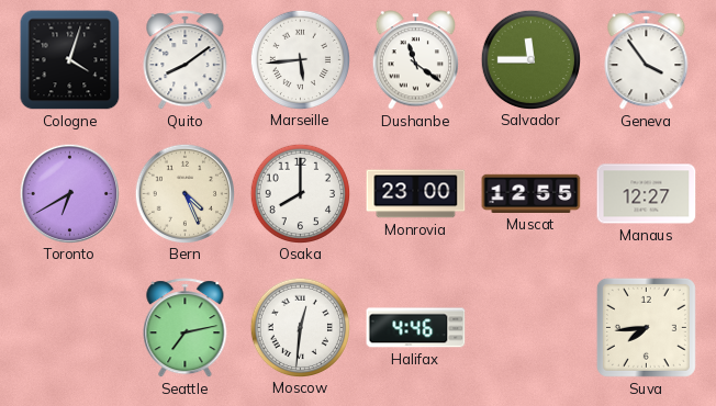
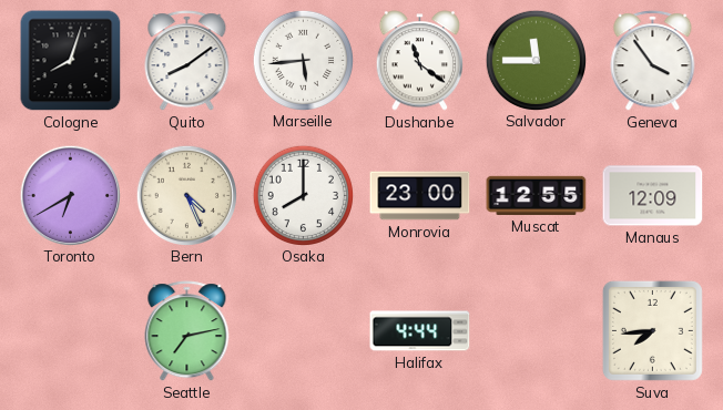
Cologne: 4:03 -> 8:03
Manaus: 12:27 -> 12:09
Moscow: 12:31 -> none
Halifax: 4:46 -> 4:44
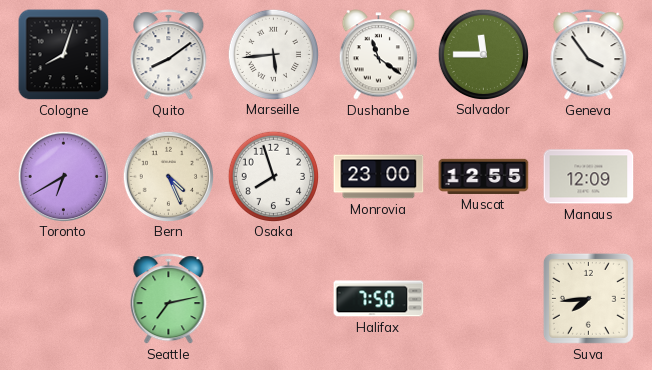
Osaka: 8:00 -> 7:57
Halifax: 4:44 -> 7:50
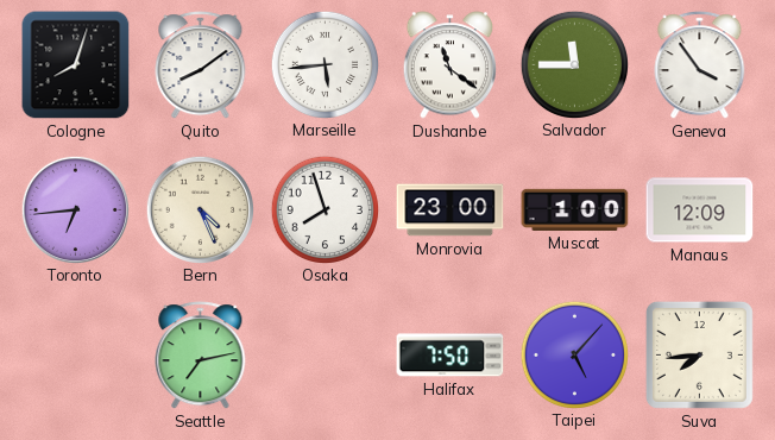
Toronto: 6:40 -> 6:44
Muscat: 12:55 -> 1:00
Taipei: none -> 5:07
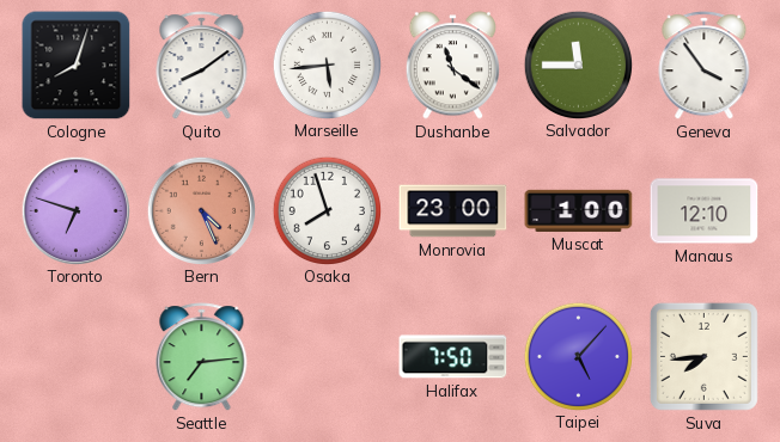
Toronto: 6:44 -> 6:48
Bern dial: cream -> salmon
Manaus: 12:09 -> 12:10
Seattle: 7:13 -> 7:14
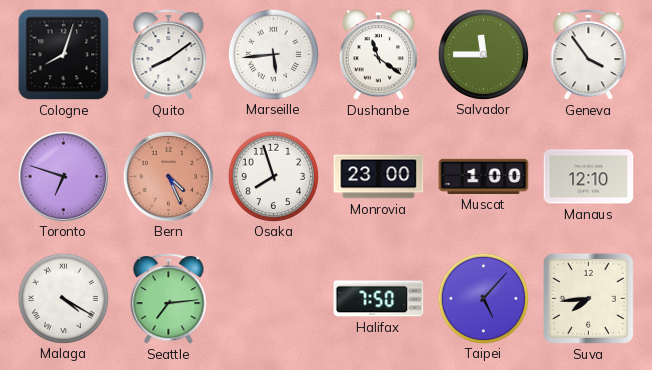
Malaga: none -> 4:20
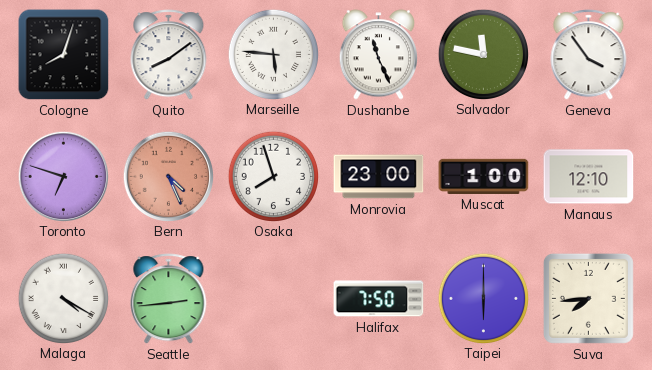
Marseille: 5:44 -> 5:46
Dushanbe: 11:21 -> 11:26
Salvador: 11:45 -> 11:47
Seattle: 7:14 -> 2:44
Taipei: 5:07 -> 6:00
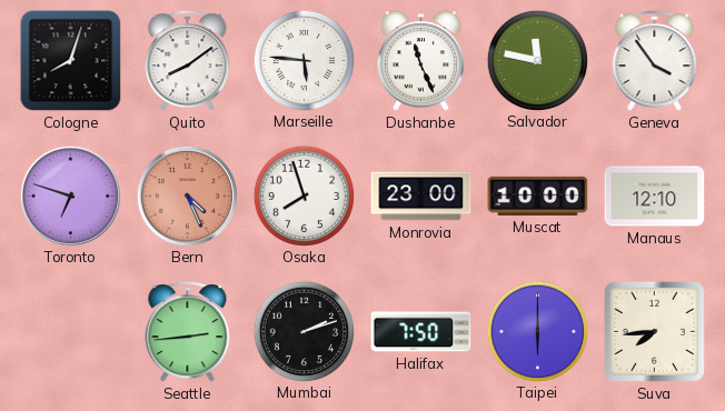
Muscat: 1:00 -> 10:00
Malaga: 4:20 -> none
Mumbai: none -> 2:12
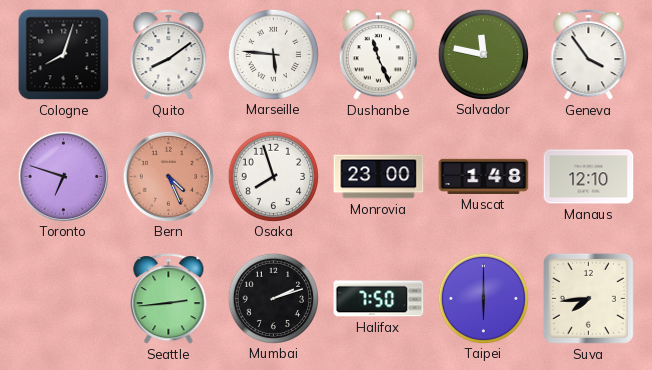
Muscat: 10:00 -> 1:48
